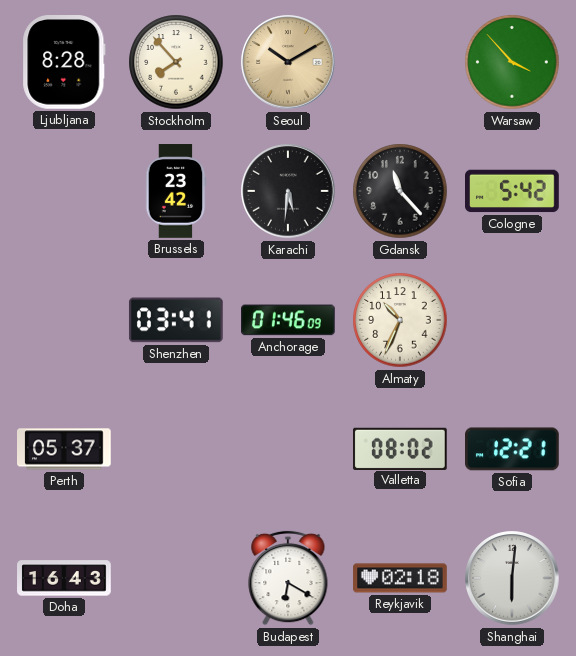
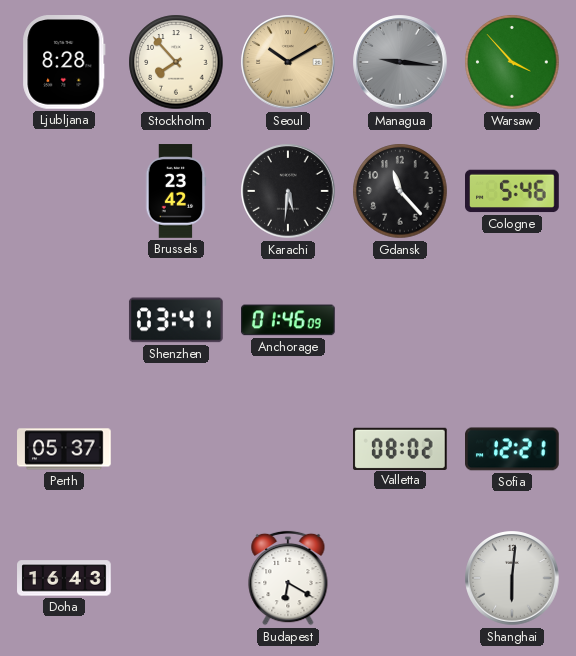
Managua: none -> 9:16
Cologne: 5:42 -> 5:46
Almaty: 10:34 -> none
Reykjavik: 02:18 -> none
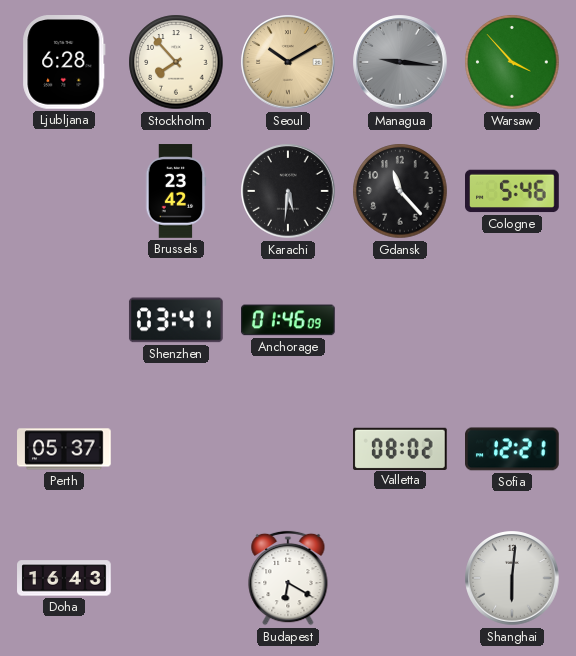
Ljubljana: 8:28 -> 6:28
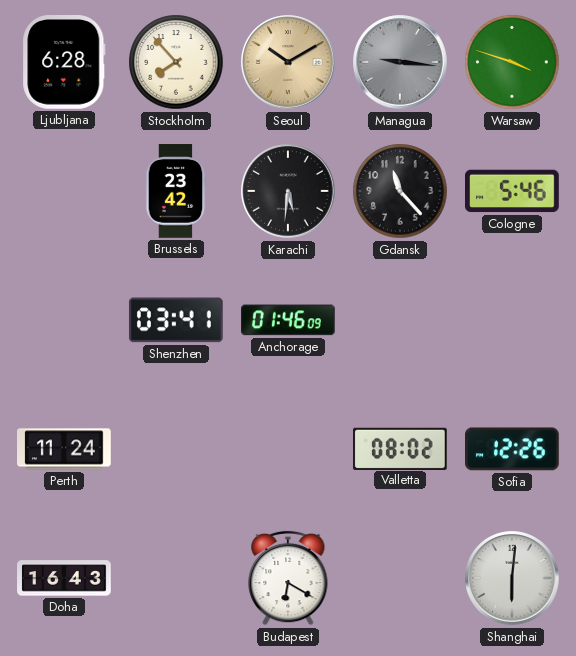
Warsaw: 3:53 -> 3:48
Perth: 05:37 -> 11:24
Sofia: 12:21 -> 12:26
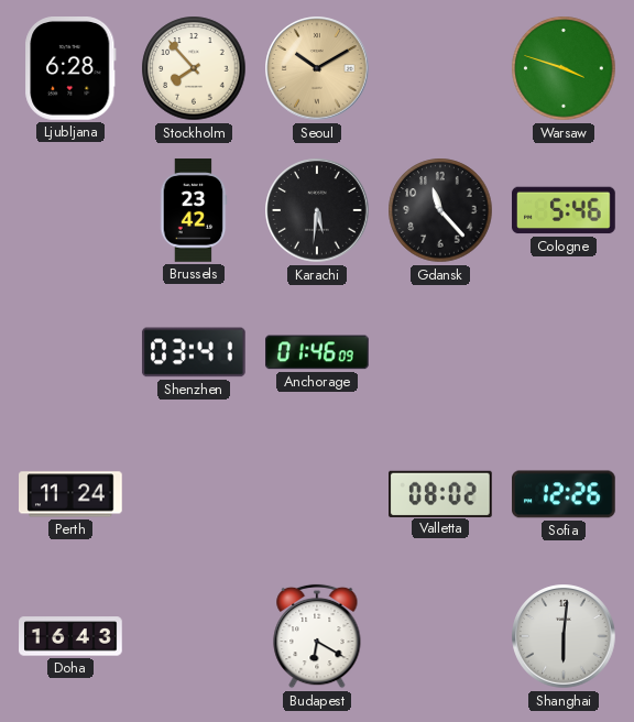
Managua: 9:16 -> none
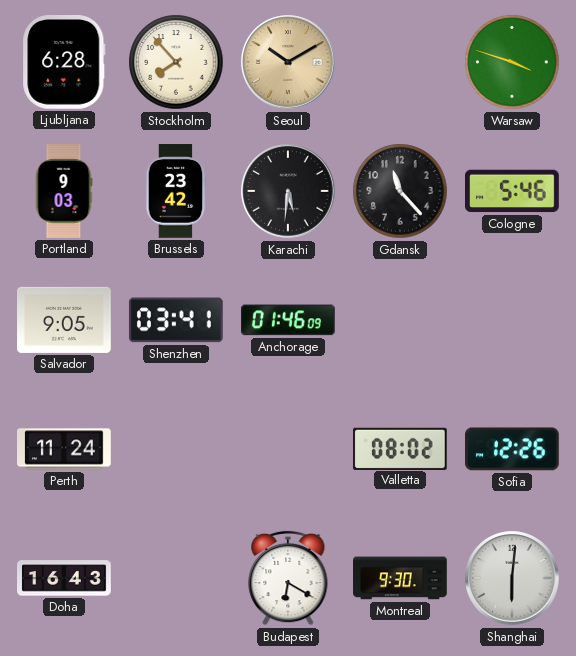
Portland: none -> 9:03
Salvador: none -> 9:05
Montreal: none -> 9:30
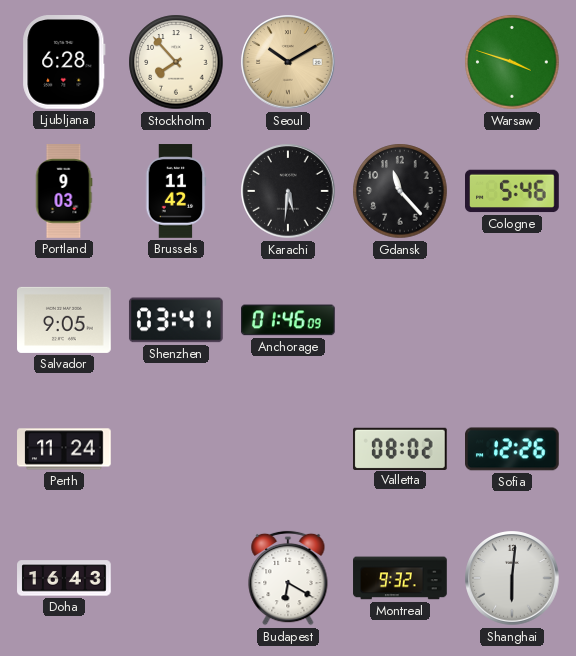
Brussels: 23:42 -> 11:42
Montreal: 9:30 -> 9:32
